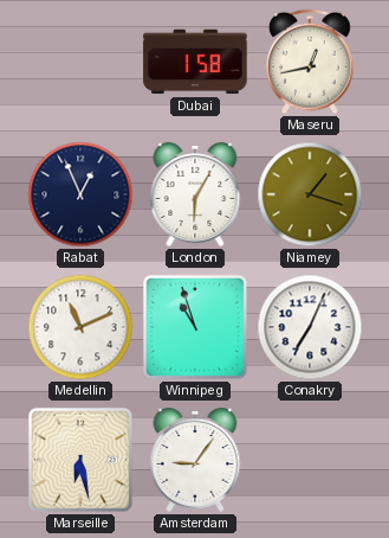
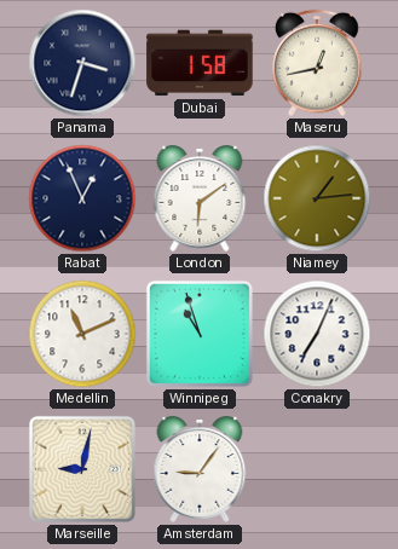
Panama: none -> 3:33
London: 6:05 -> 6:09
Niamey: 1:18 -> 1:14
Marseille: 6:28 -> 9:02
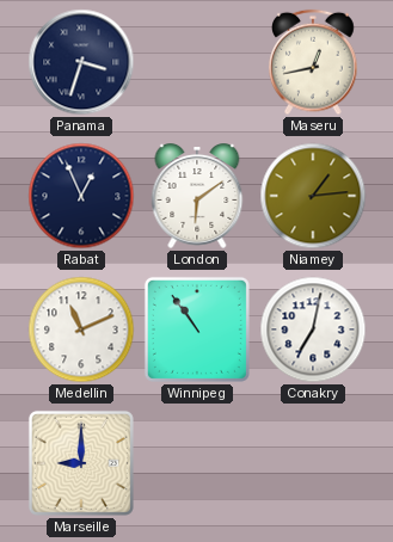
Dubai: 1:58 -> none
Winnipeg: 10:57 -> 10:54
Conakry: 7:04 -> 7:02
Marseille: 9:02 -> 9:00
Amsterdam: 9:06 -> none
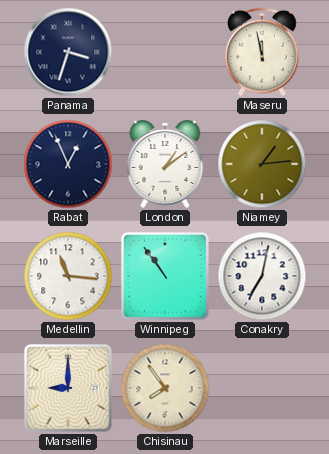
Maseru: 12:43 -> 11:58
London: 6:09 -> 1:09
Medellin: 11:11 -> 11:16
Chisinau: none -> 7:54
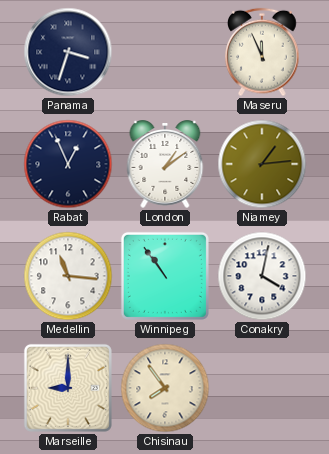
Maseru: 11:58 -> 11:56
Conakry: 7:02 -> 4:02
